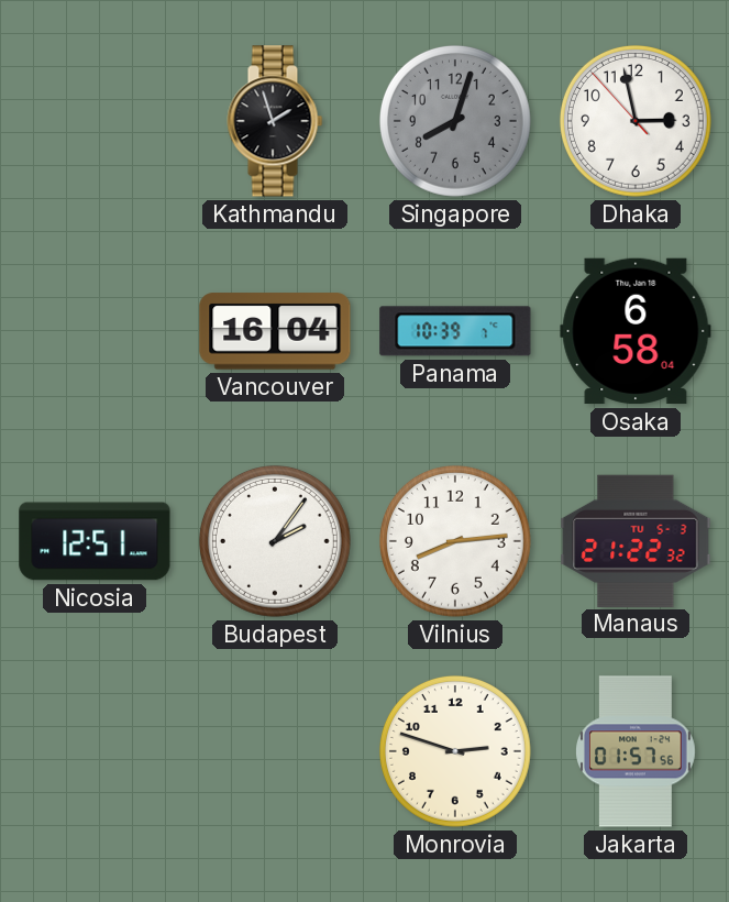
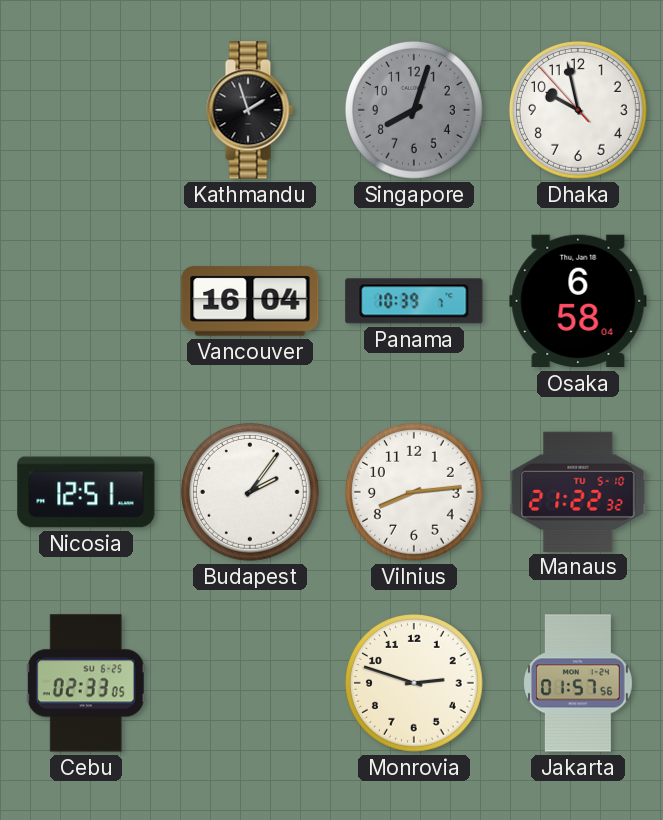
Dhaka: 2:57 -> 9:57
Manaus date: TU 5-3 -> TU 5-10
Cebu: none -> 02:33
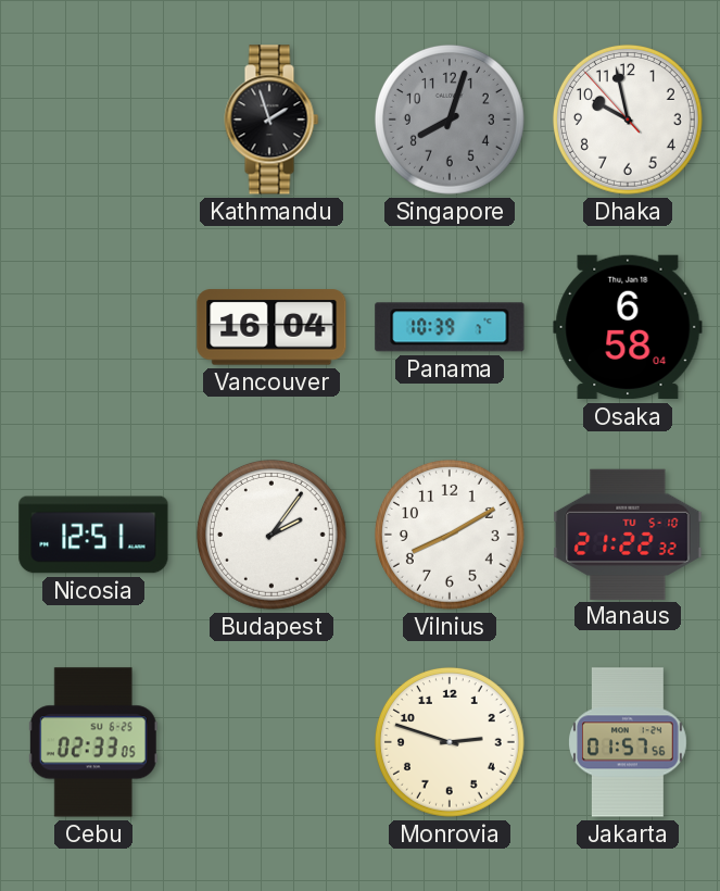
Vilnius: 8:14 -> 8:10
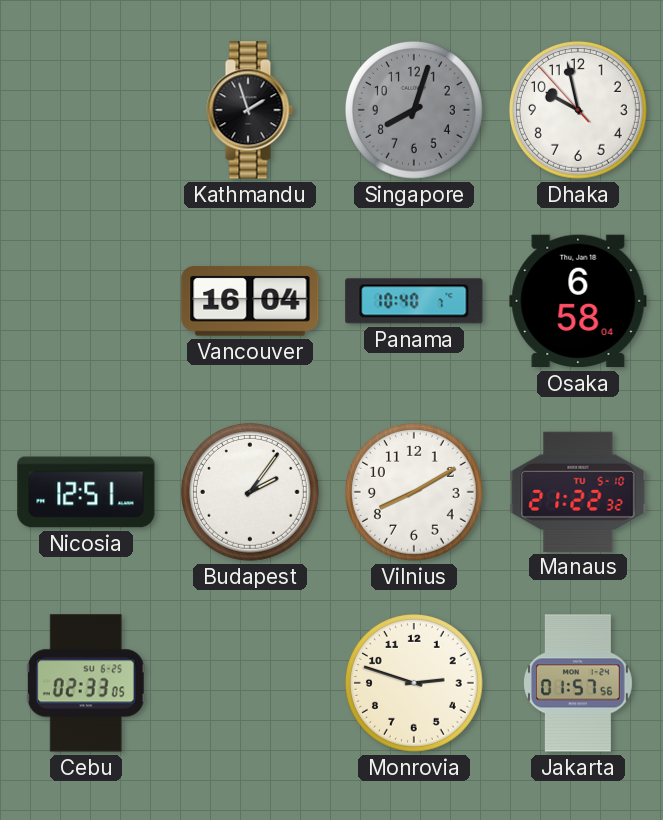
Panama: 10:39 -> 10:40
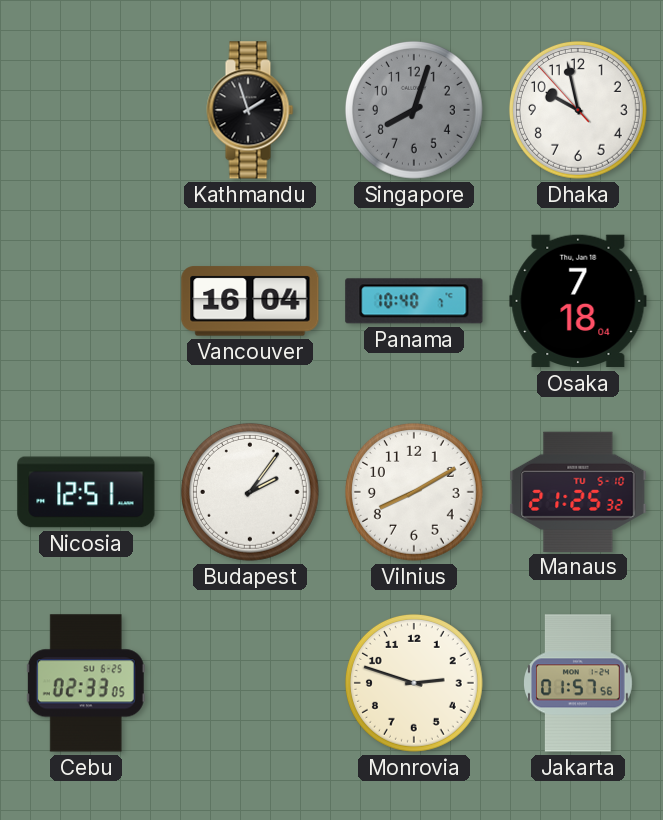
Osaka: 6:58 -> 7:18
Manaus: 21:22 -> 21:25
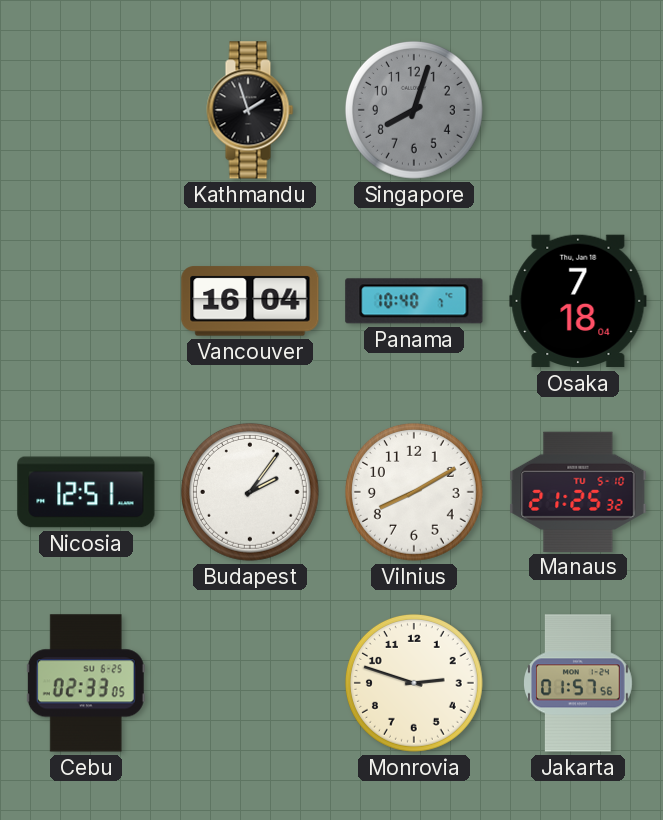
Dhaka: 9:57 -> none
